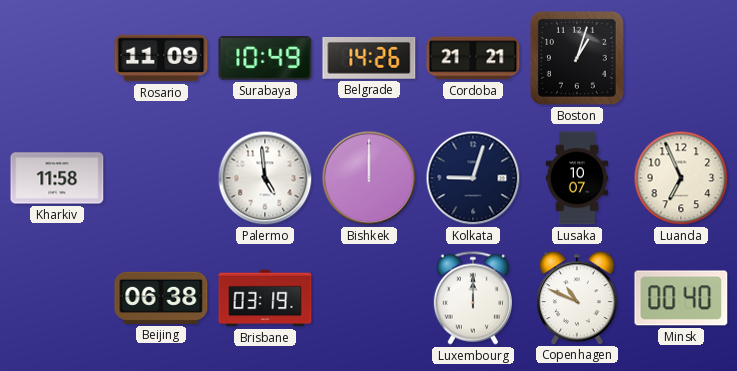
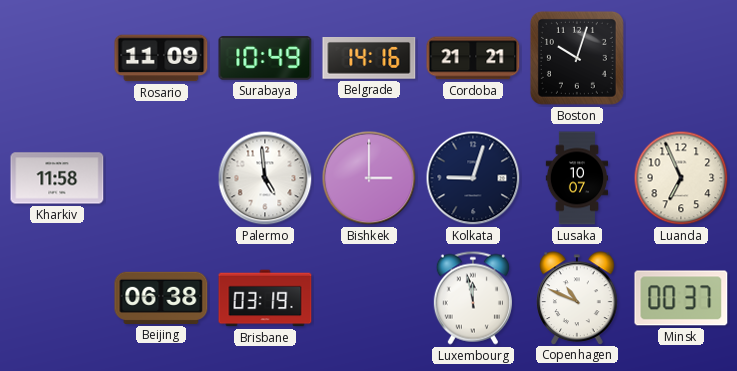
Belgrade: 14:26 -> 14:16
Boston: 1:03 -> 10:03
Bishkek: 12:00 -> 3:00
Luxembourg: 12:00 -> 11:58
Minsk: 00:40 -> 00:37
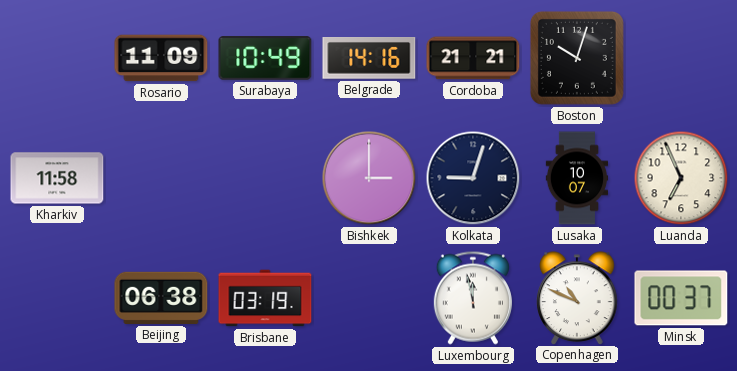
Palermo: 4:59 -> none
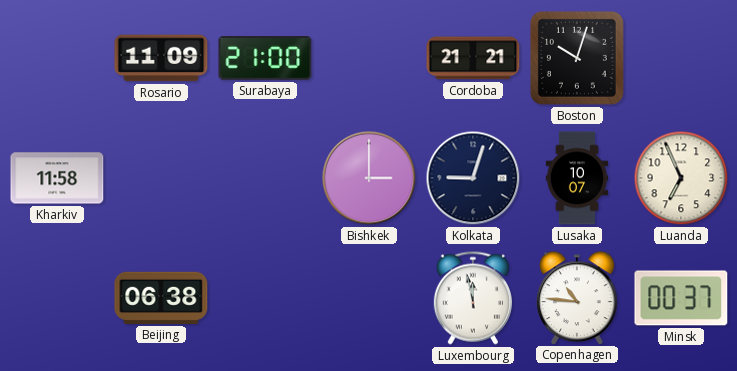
Surabaya: 10:49 -> 21:00
Belgrade: 14:16 -> none
Brisbane: 03:19 -> none
Copenhagen: 10:49 -> 10:46
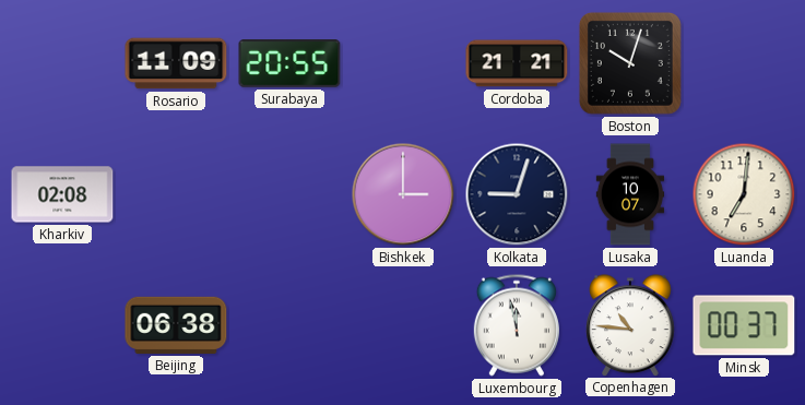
Surabaya: 21:00 -> 20:55
Kharkiv: 11:58 -> 02:08
Luanda: 6:56 -> 7:01
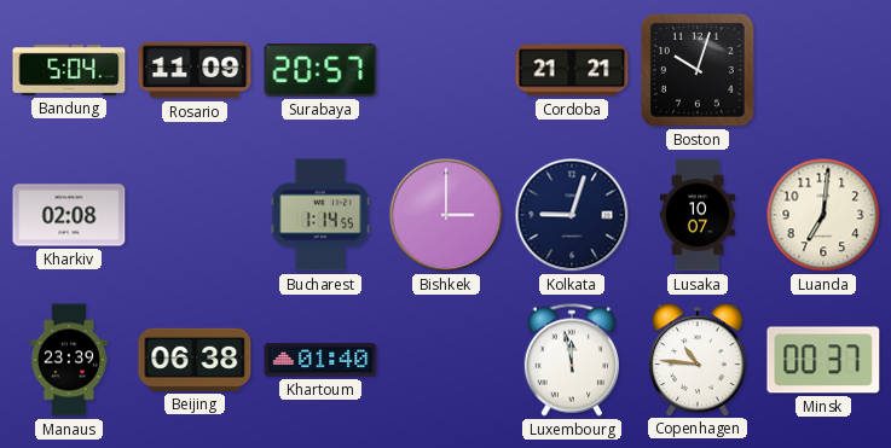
Bandung: none -> 5:04
Surabaya: 20:55 -> 20:57
Bucharest: none -> 1:14
Manaus: none -> 23:39
Khartoum: none -> 01:40
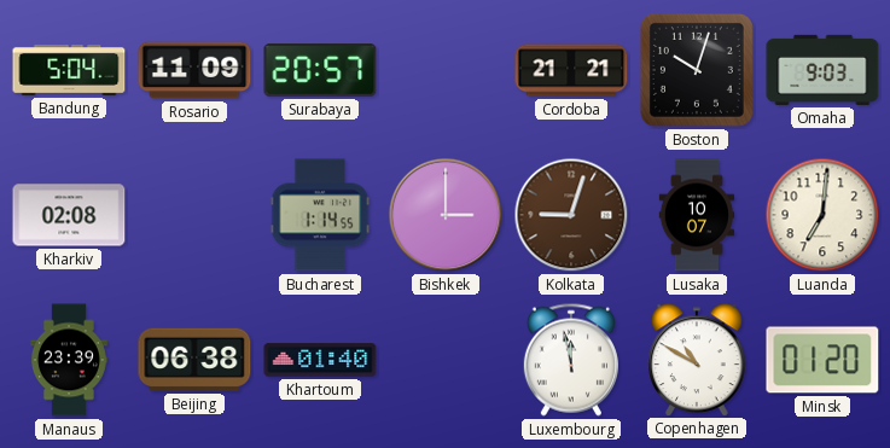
Omaha: none -> 9:03
Kolkata dial: navy -> brown
Copenhagen: 10:46 -> 10:50
Minsk: 00:37 -> 01:20
